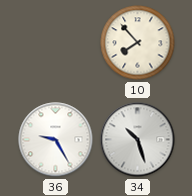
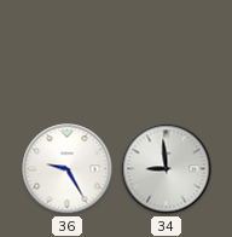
10: 7:53 -> none
34: 10:27 -> 8:59
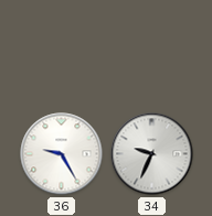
34: 8:59 -> 9:34
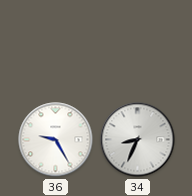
34: 9:34 -> 8:34
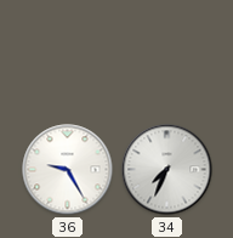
34: 8:34 -> 7:34
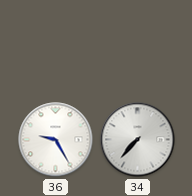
34: 7:34 -> 7:37
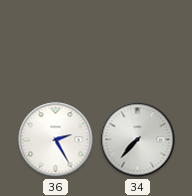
36: 9:25 -> 2:25
